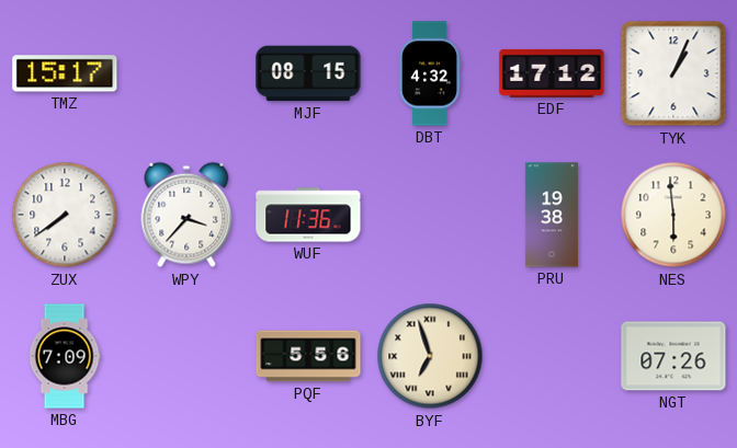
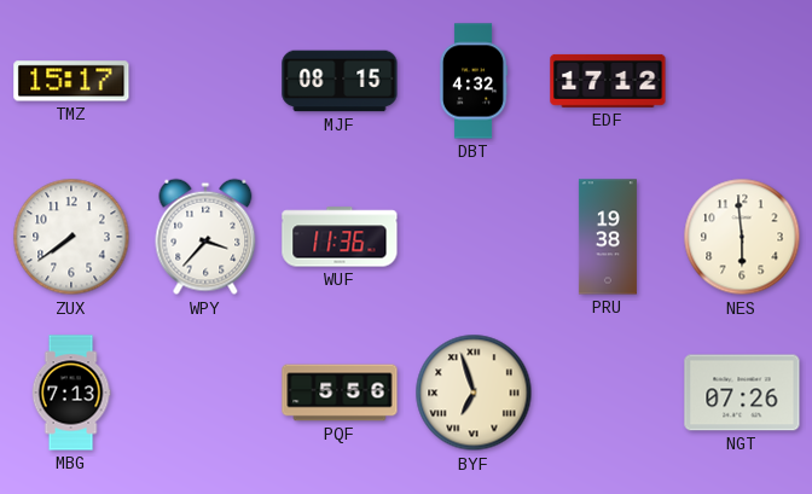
TYK: 1:04 -> none
MBG: 7:09 -> 7:13
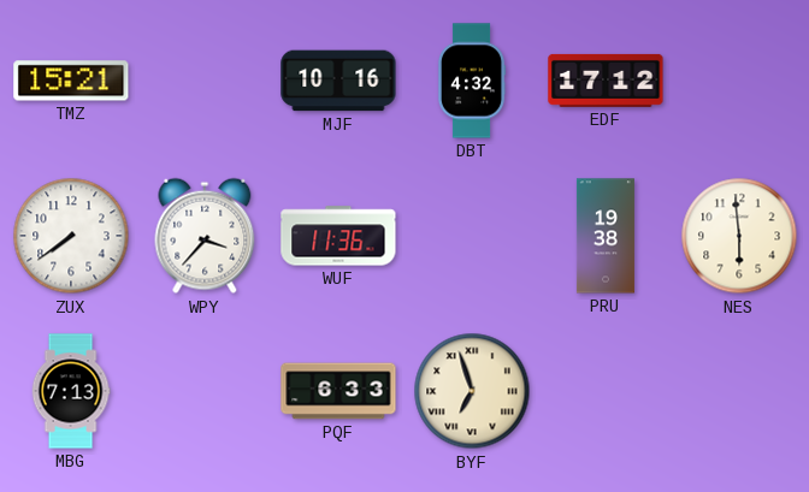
TMZ: 15:17 -> 15:21
MJF: 08:15 -> 10:16
PQF: 5:56 -> 6:33
NGT: 07:26 -> none
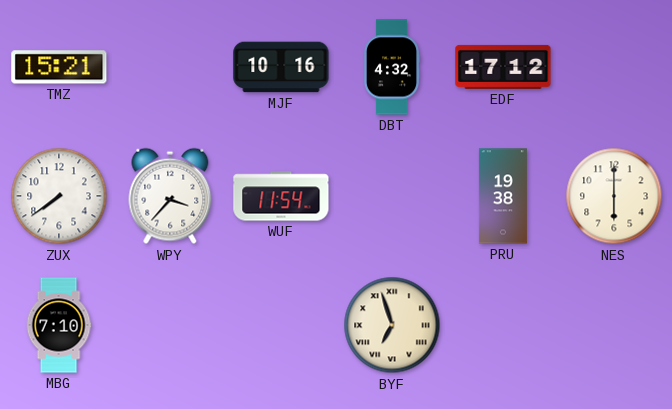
WUF: 11:36 -> 11:54
NES: 5:59 -> 6:00
MBG: 7:13 -> 7:10
PQF: 6:33 -> none
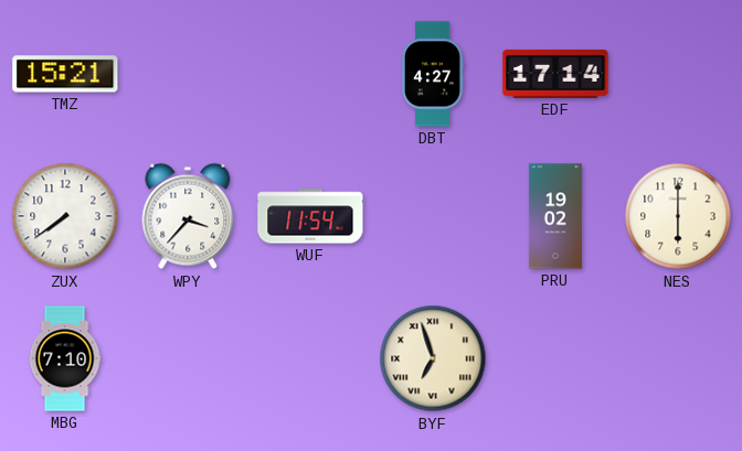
MJF: 10:16 -> none
DBT: 4:32 -> 4:27
EDF: 17:12 -> 17:14
PRU: 19:38 -> 19:02
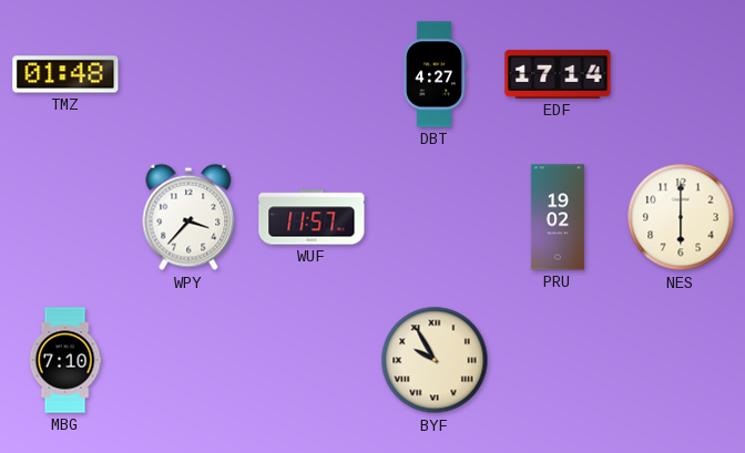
TMZ: 15:21 -> 01:48
ZUX: 7:39 -> none
WUF: 11:54 -> 11:57
BYF: 6:57 -> 9:55
